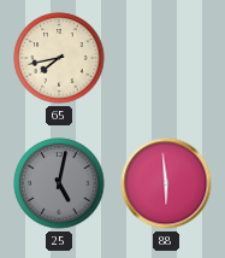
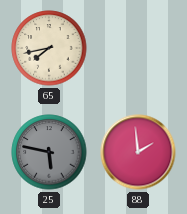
25: 5:02 -> 5:47
88: 5:59 -> 1:59
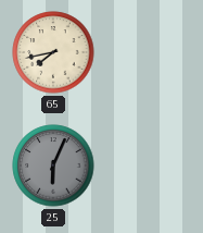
25: 5:47 -> 6:04
88: 1:59 -> none
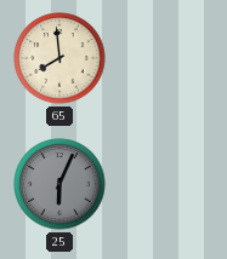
65: 7:43 -> 7:59
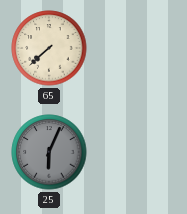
65: 7:59 -> 7:38
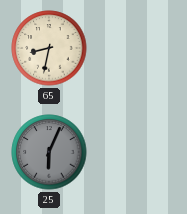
65: 7:38 -> 8:32
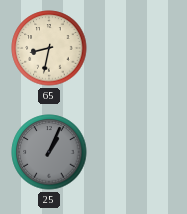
25: 6:04 -> 1:04
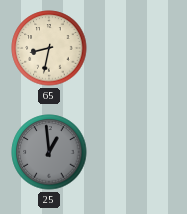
25: 1:04 -> 12:59
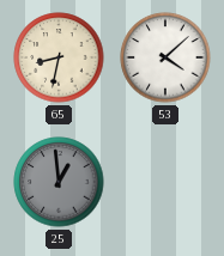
53: none -> 4:08
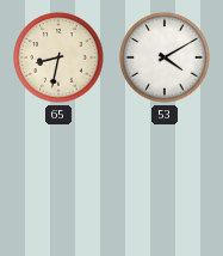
53: 4:08 -> 4:10
25: 12:59 -> none
